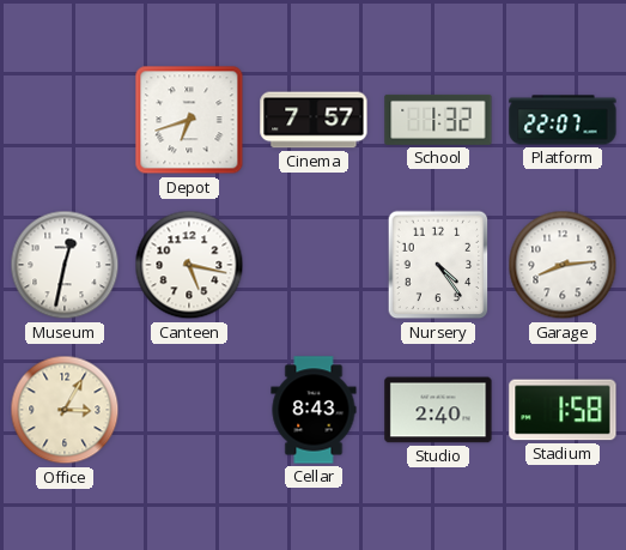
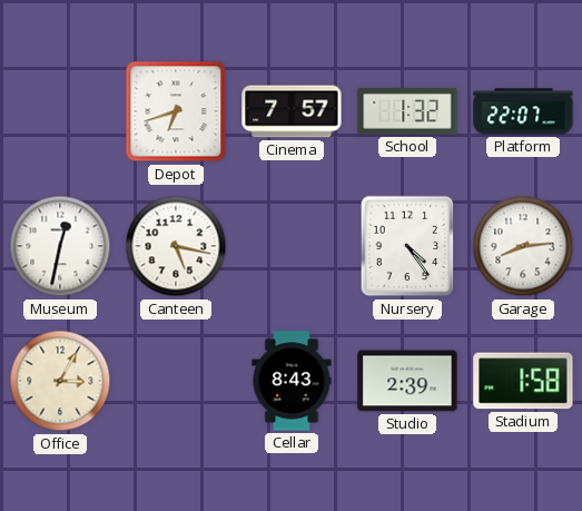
Studio: 2:40 -> 2:39
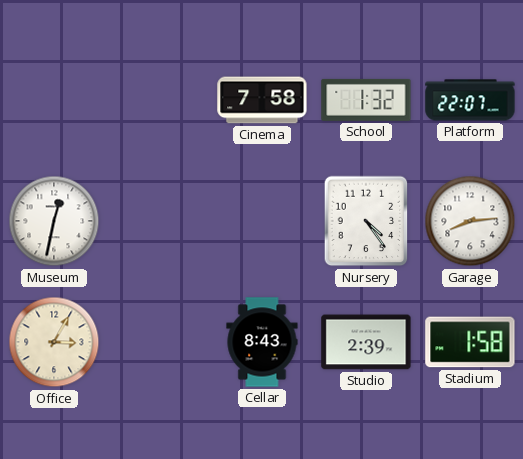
Depot: 6:42 -> none
Cinema: 7:57 -> 7:58
Canteen: 5:17 -> none
